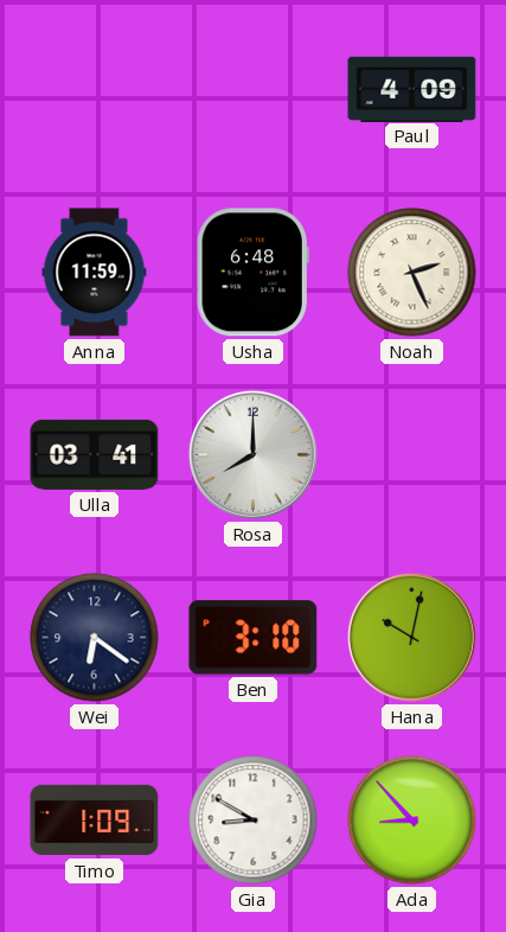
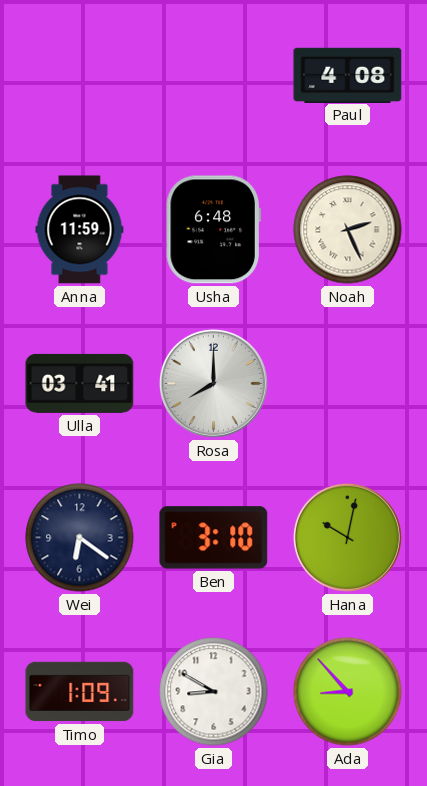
Paul: 4:09 -> 4:08
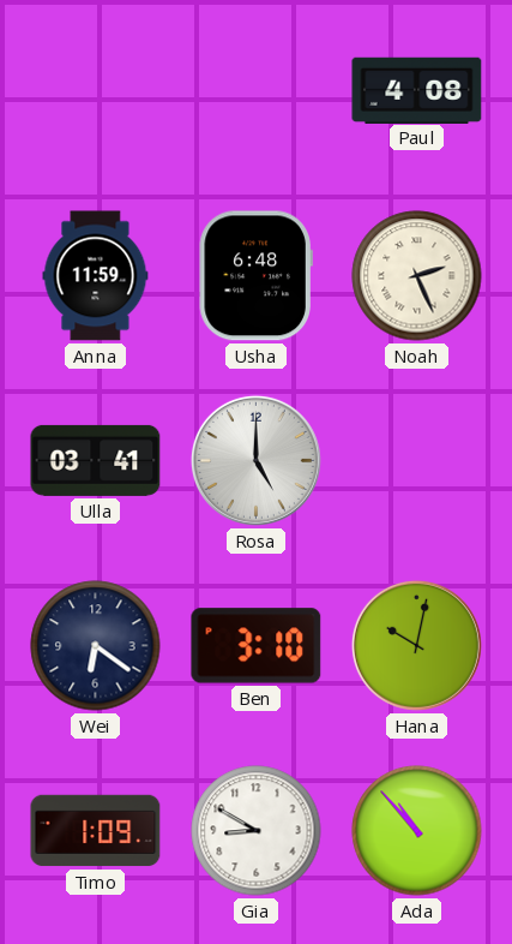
Rosa: 8:00 -> 5:00
Ada: 8:53 -> 10:53
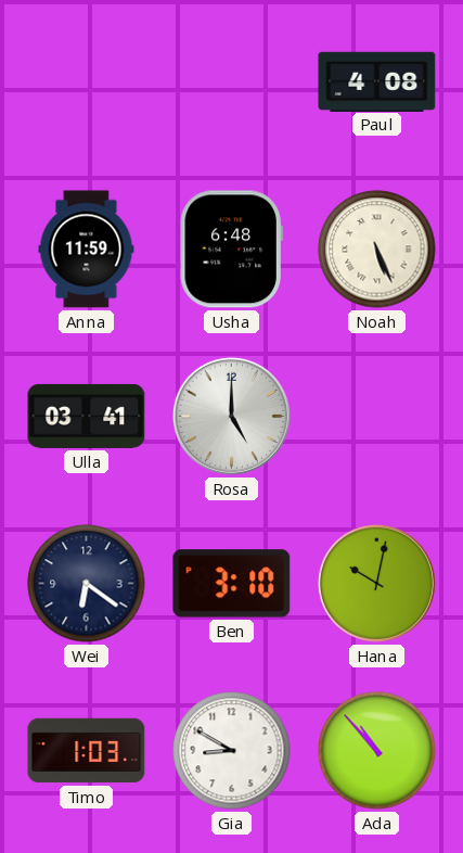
Noah: 2:26 -> 5:26
Timo: 1:09 -> 1:03
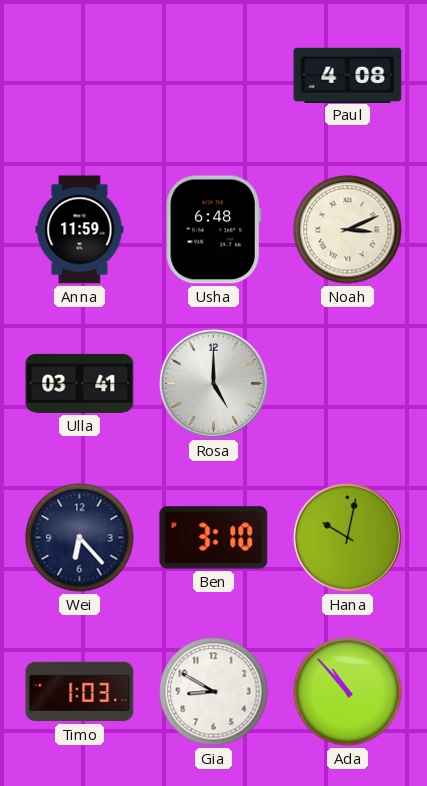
Noah: 5:26 -> 3:11
Wei: 6:21 -> 6:23
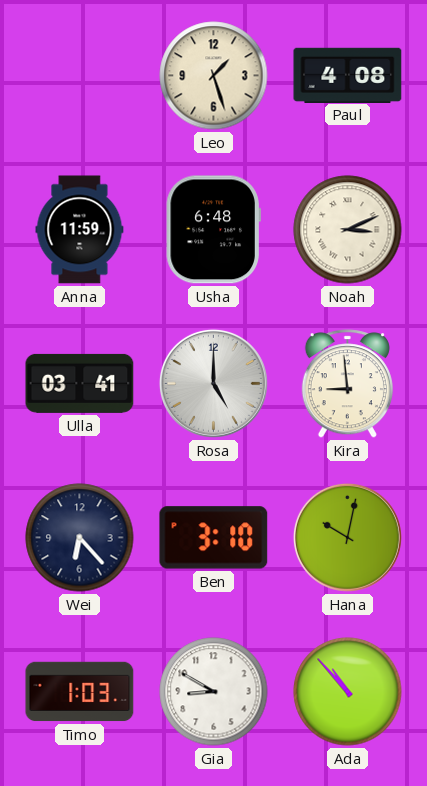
Leo: none -> 1:27
Kira: none -> 8:59
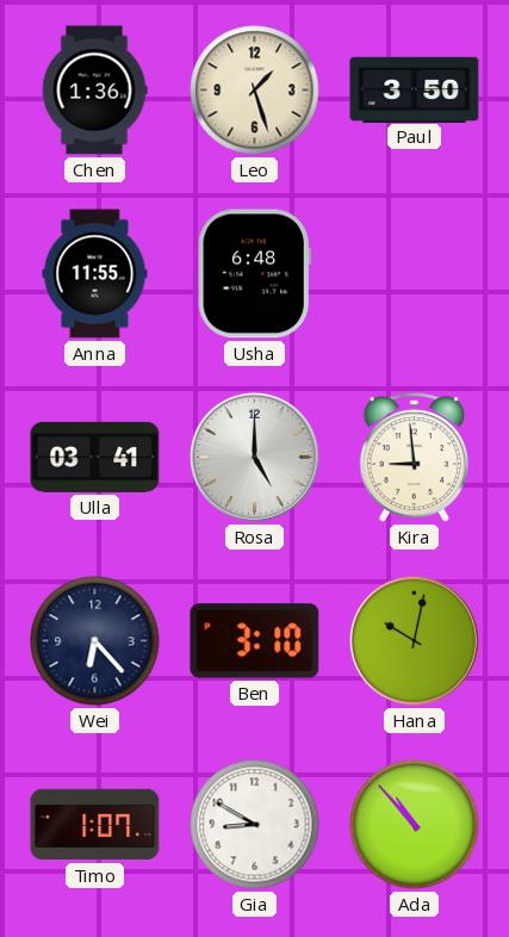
Chen: none -> 1:36
Paul: 4:08 -> 3:50
Anna: 11:59 -> 11:55
Noah: 3:11 -> none
Timo: 1:03 -> 1:07
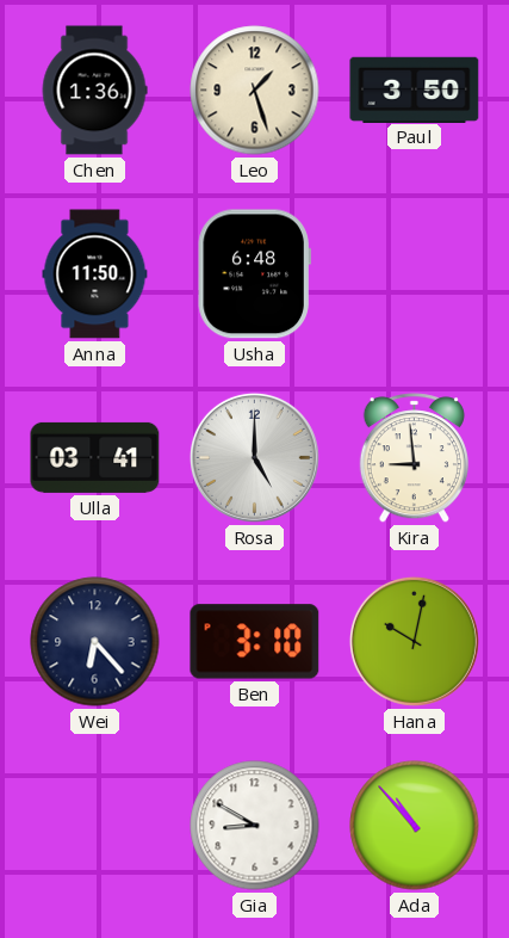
Anna: 11:55 -> 11:50
Timo: 1:07 -> none
